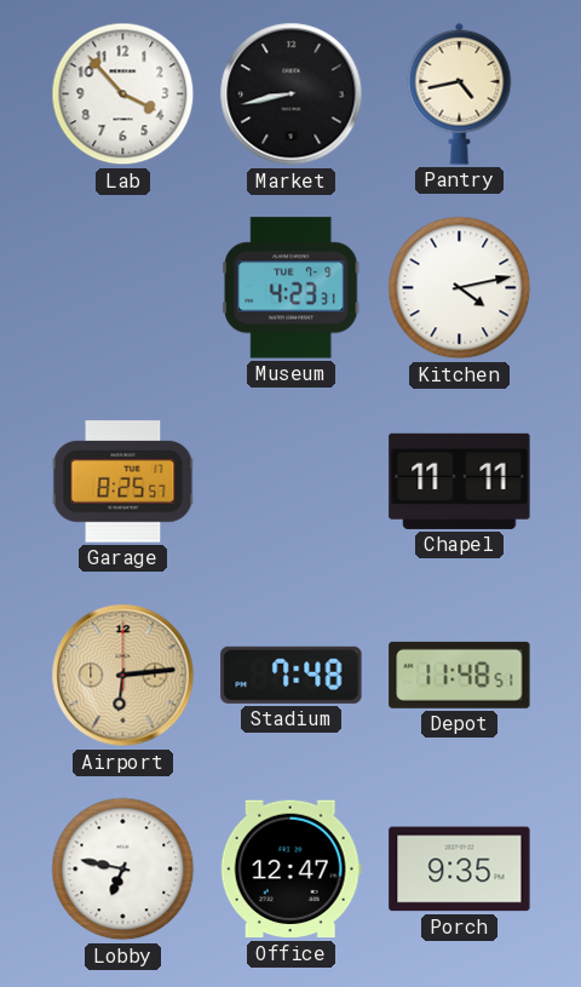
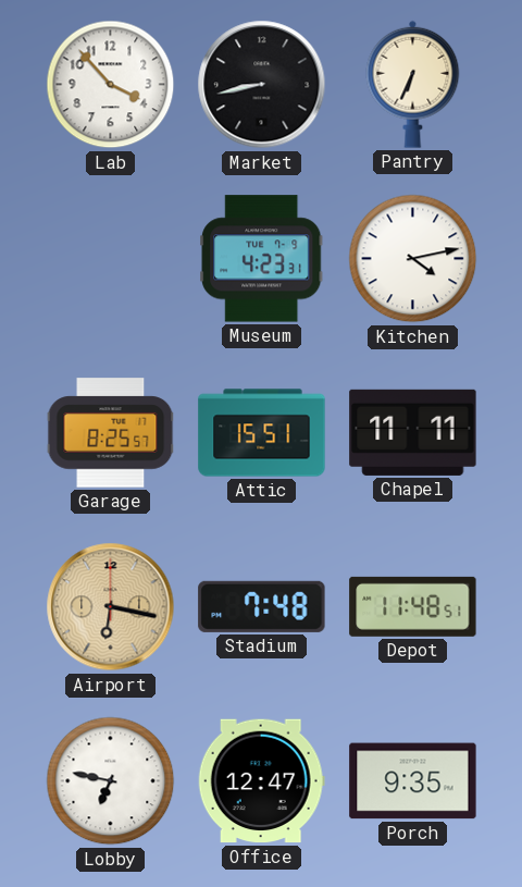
Pantry: 4:43 -> 6:34
Attic: none -> 15:51
Airport: 6:14 -> 6:17
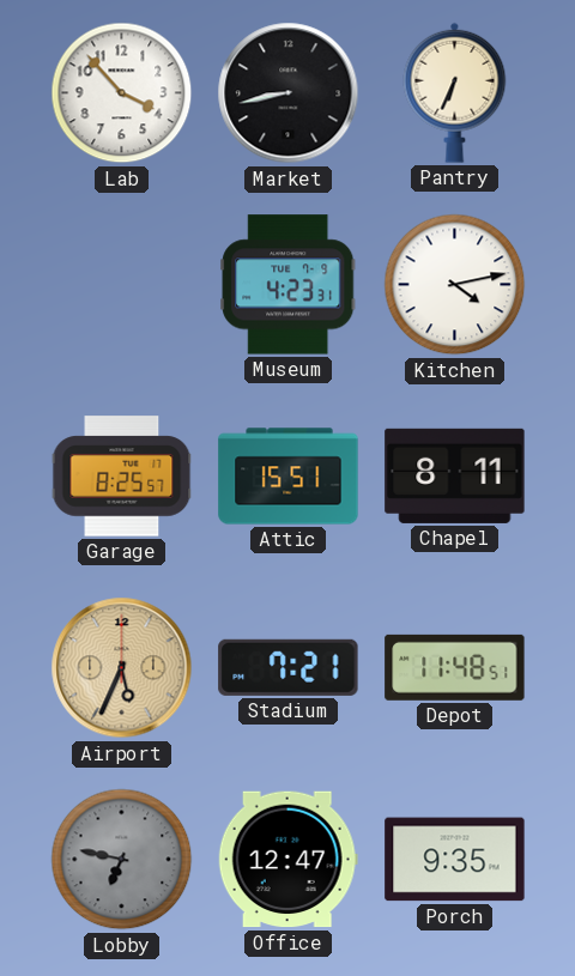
Chapel: 11:11 -> 8:11
Airport: 6:17 -> 5:34
Stadium: 7:48 -> 7:21
Lobby dial: white -> grey
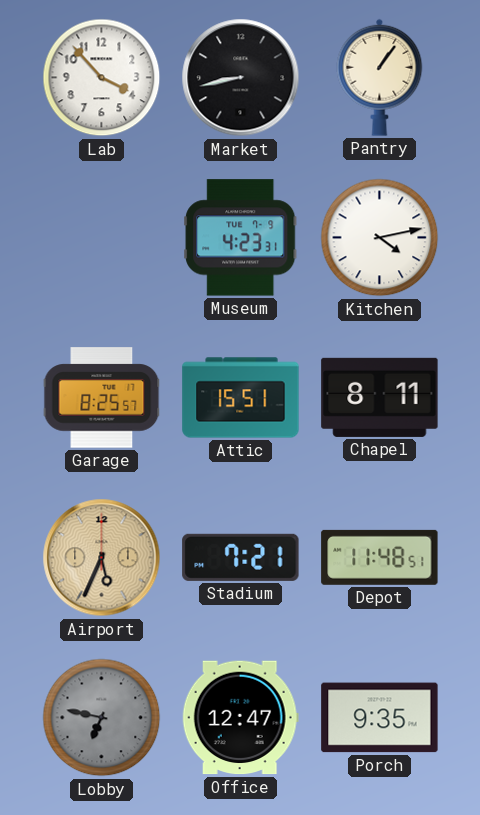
Pantry: 6:34 -> 1:06
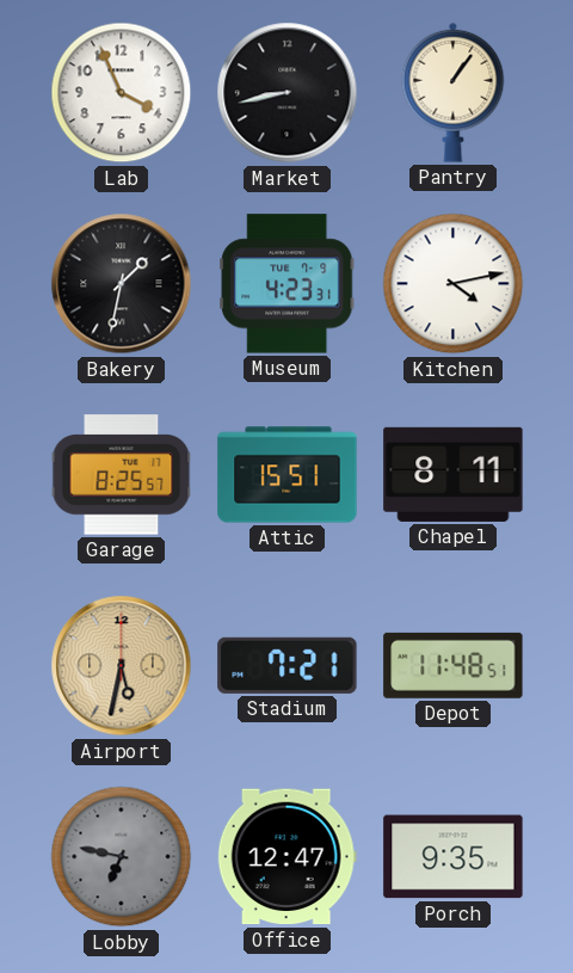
Lab: 3:53 -> 3:56
Bakery: none -> 1:32
Airport: 5:34 -> 5:32
